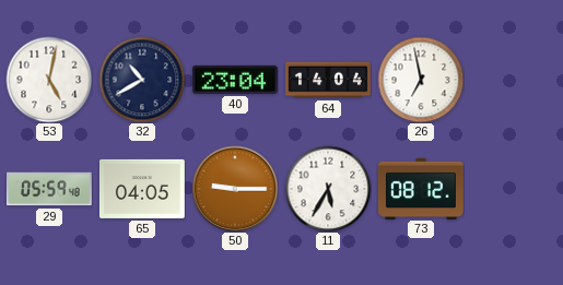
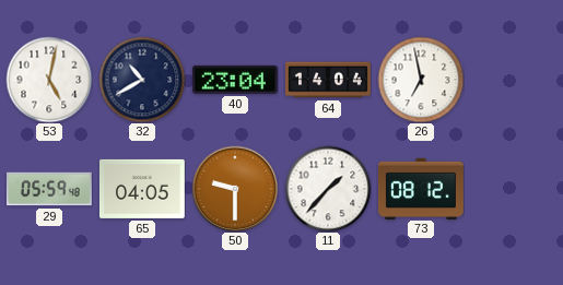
50: 9:15 -> 9:30
11: 5:35 -> 1:37
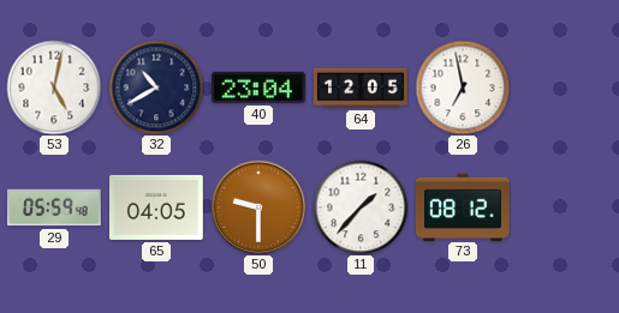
64: 14:04 -> 12:05
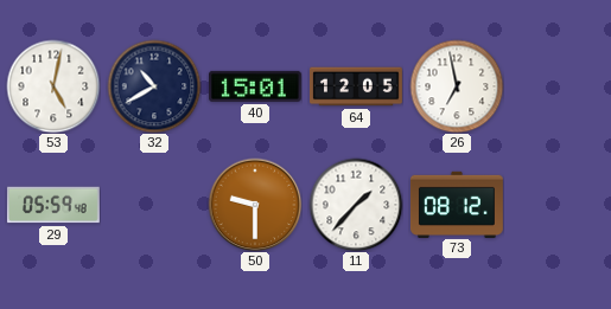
40: 23:04 -> 15:01
65: 04:05 -> none
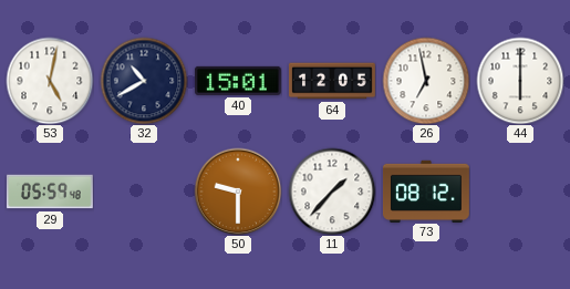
44: none -> 6:00
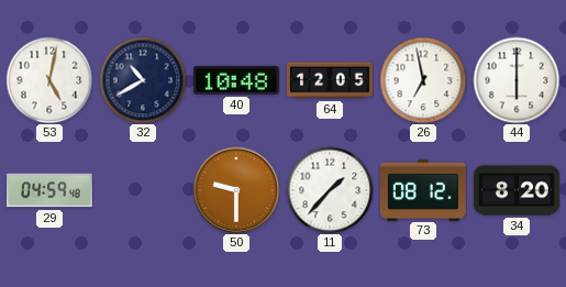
40: 15:01 -> 10:48
29: 05:59 -> 04:59
34: none -> 8:20
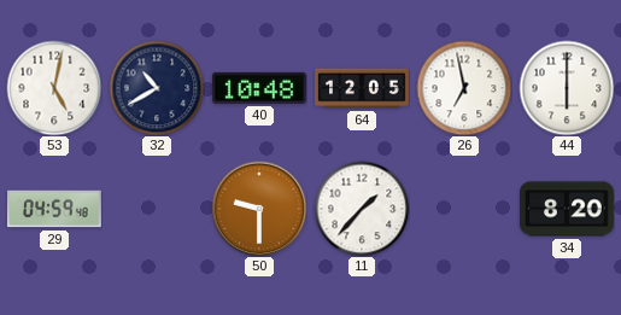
73: 08:12 -> none
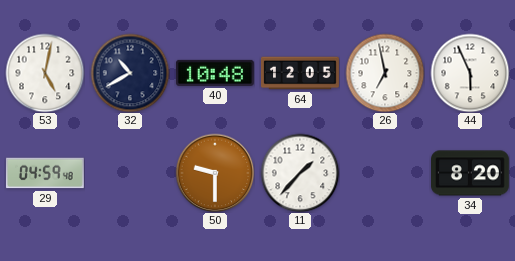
44: 6:00 -> 5:56
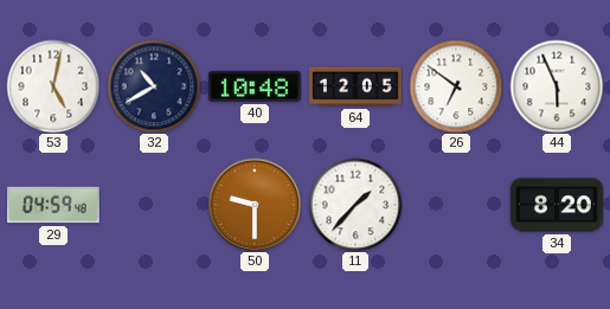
26: 6:58 -> 6:51
